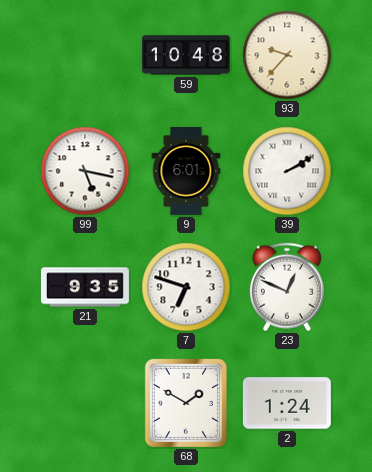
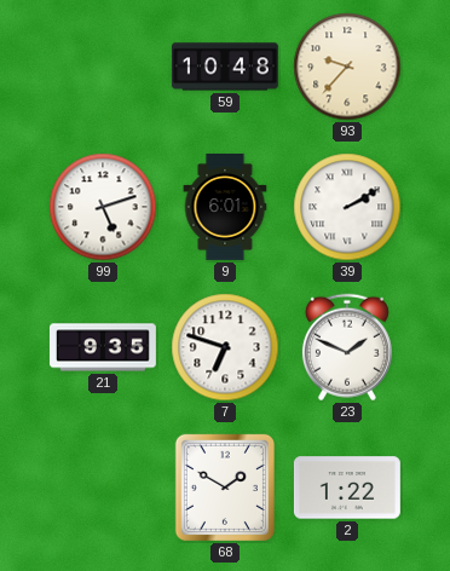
99: 5:17 -> 5:12
23: 12:49 -> 1:49
2: 1:24 -> 1:22
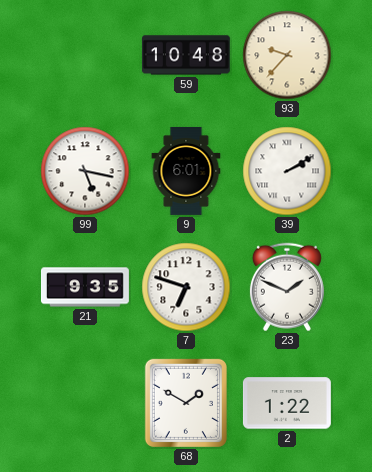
99: 5:12 -> 5:17
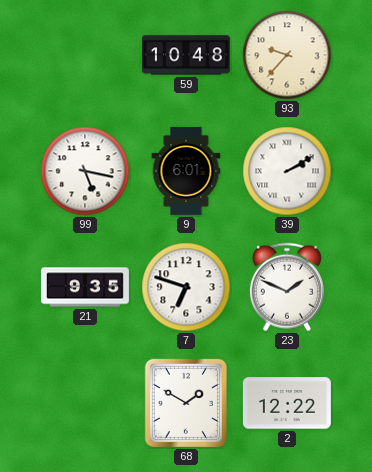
2: 1:22 -> 12:22
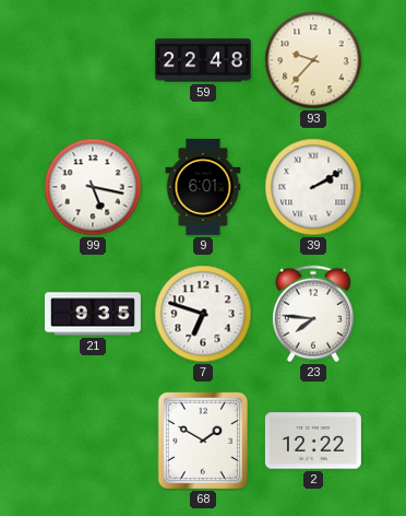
59: 10:48 -> 22:48
23: 1:49 -> 7:46
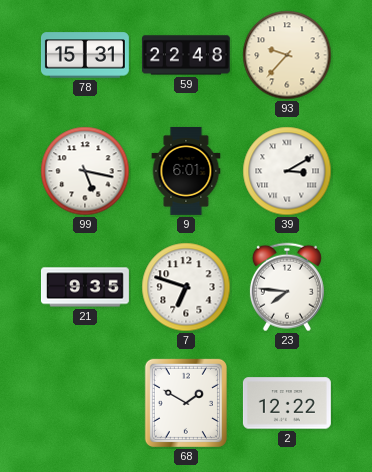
78: none -> 15:31
39: 2:10 -> 3:10
